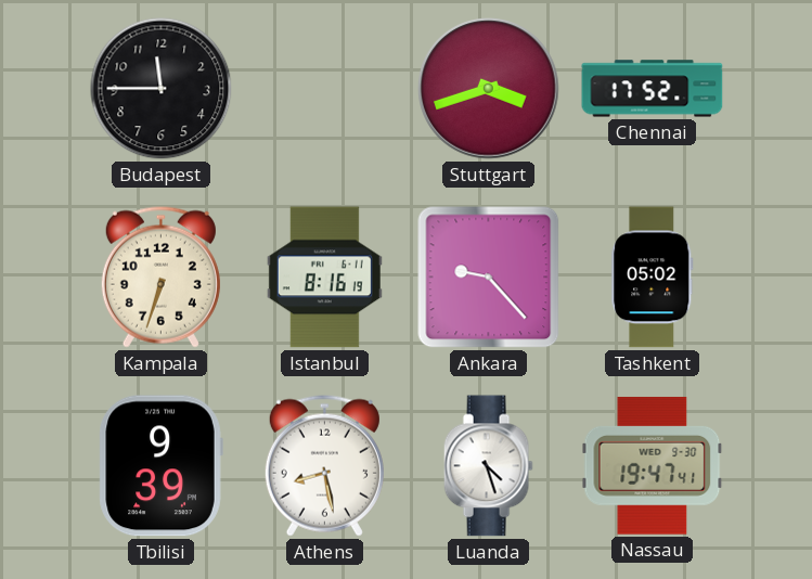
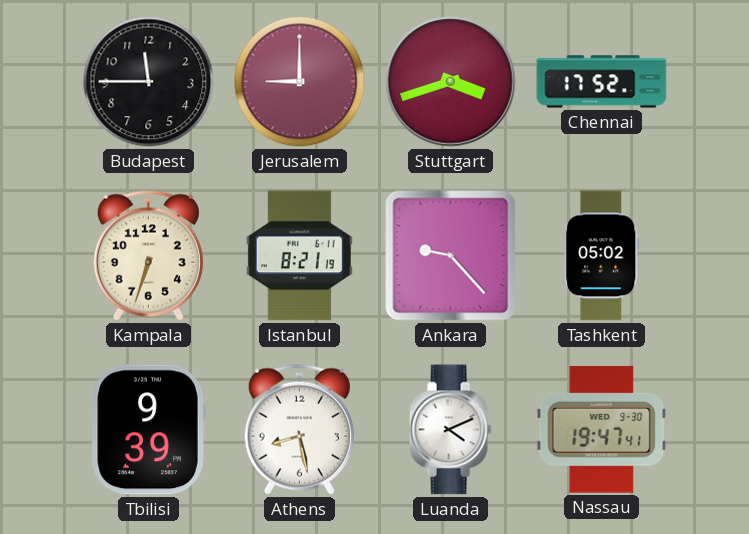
Jerusalem: none -> 9:00
Istanbul: 8:16 -> 8:21
Luanda: 4:27 -> 4:11
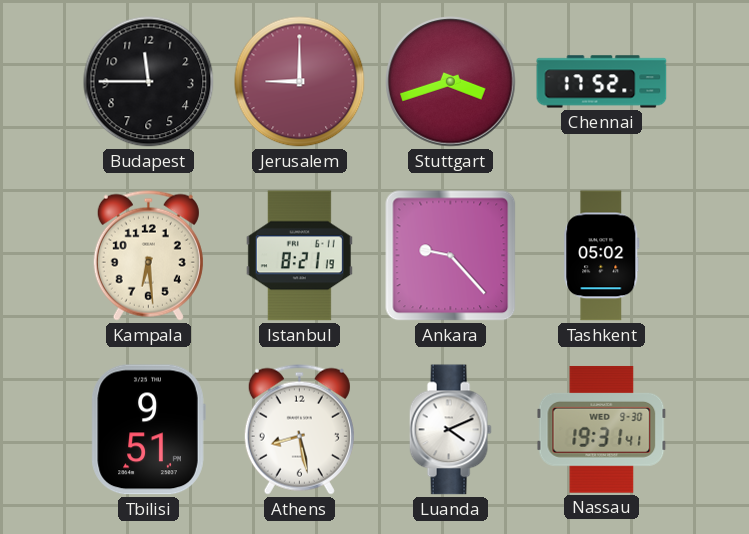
Kampala: 6:33 -> 6:29
Tbilisi: 9:39 -> 9:51
Nassau: 19:47 -> 19:31
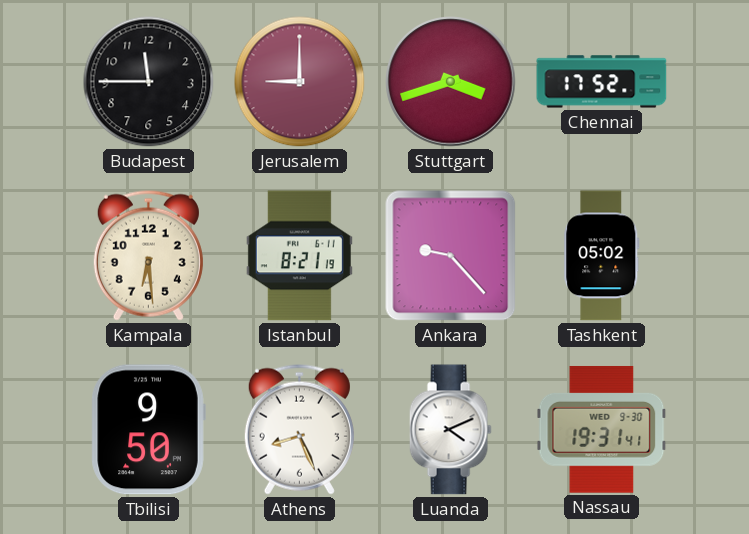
Tbilisi: 9:51 -> 9:50
Athens: 8:28 -> 8:26
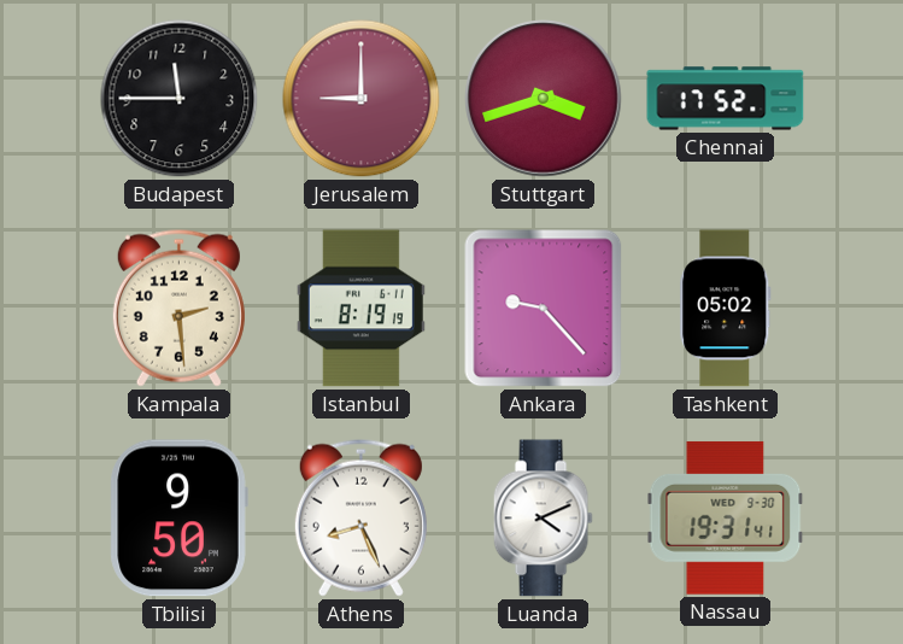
Kampala: 6:29 -> 2:29
Istanbul: 8:21 -> 8:19
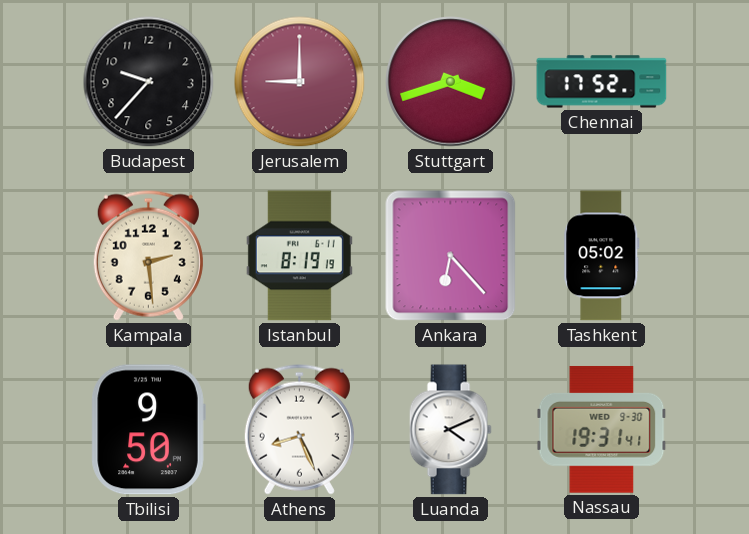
Budapest: 11:45 -> 9:37
Ankara: 9:23 -> 6:23
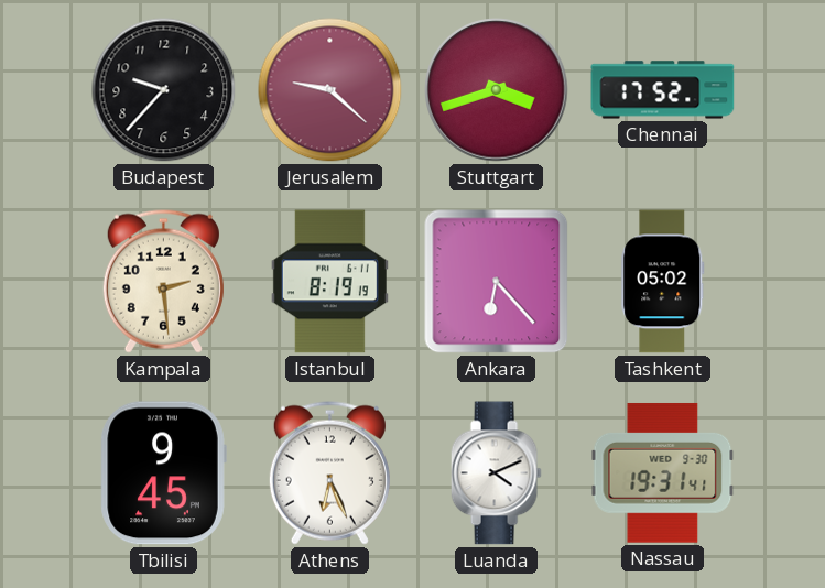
Jerusalem: 9:00 -> 9:22
Tbilisi: 9:50 -> 9:45
Athens: 8:26 -> 6:26
